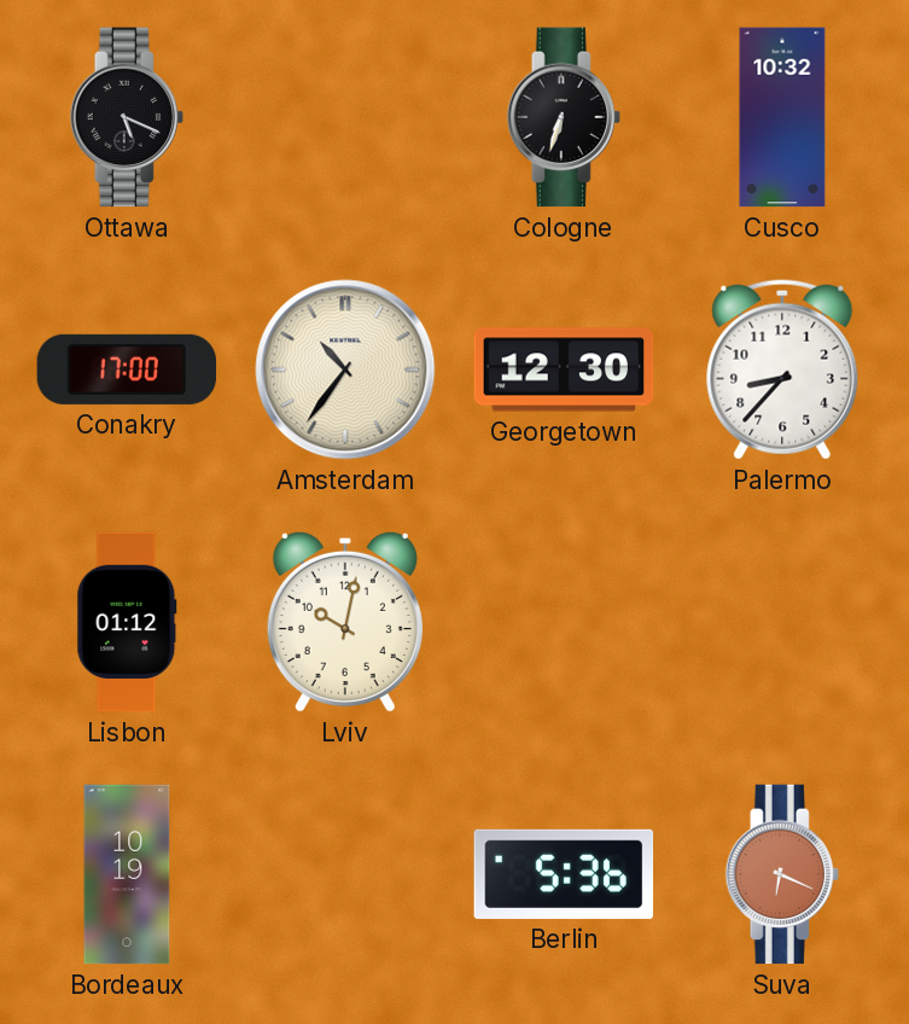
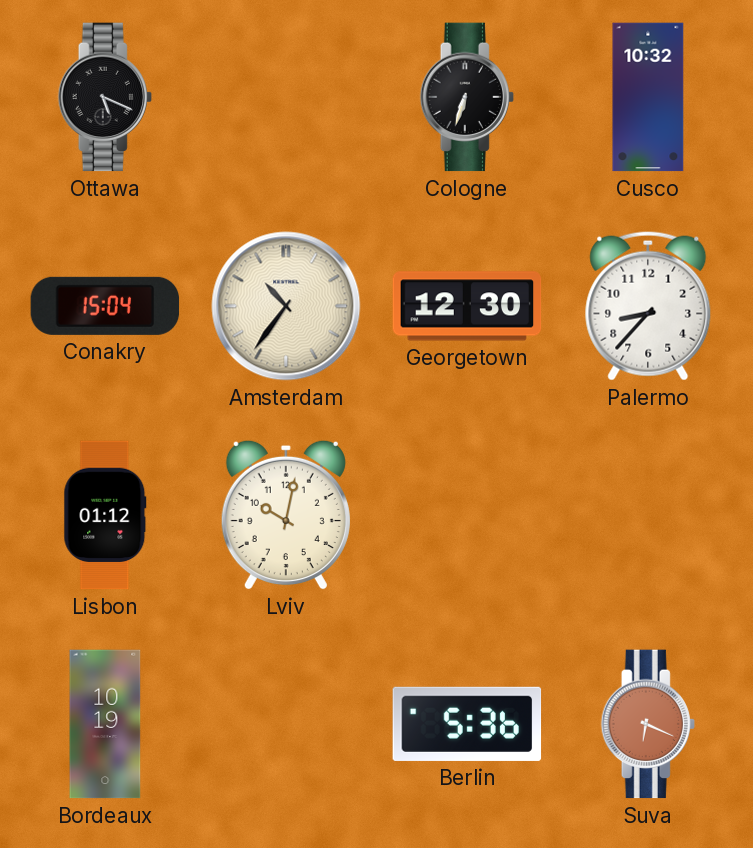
Conakry: 17:00 -> 15:04
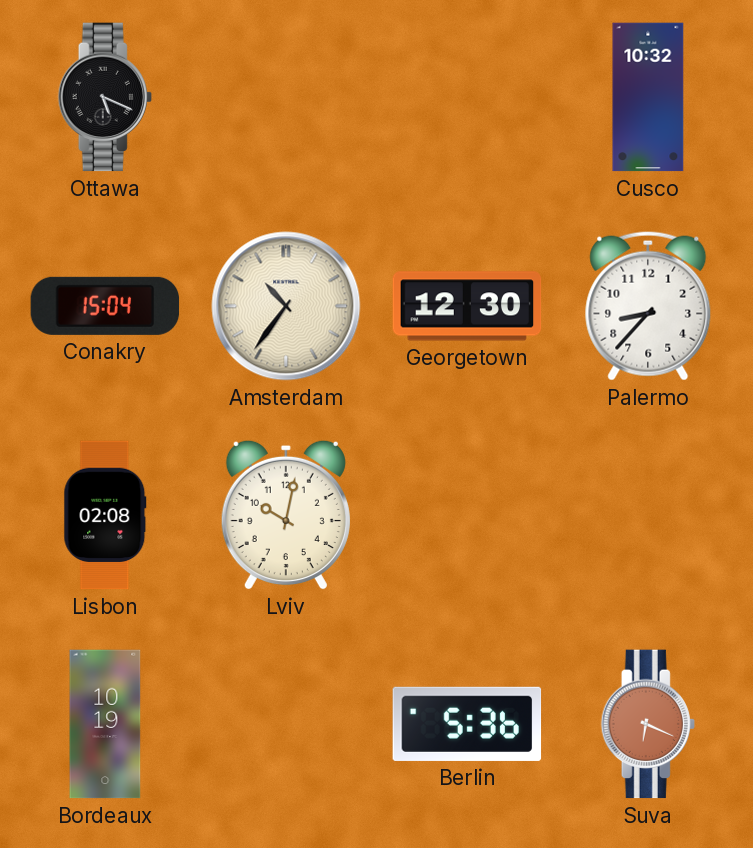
Cologne: 6:33 -> none
Lisbon: 01:12 -> 02:08
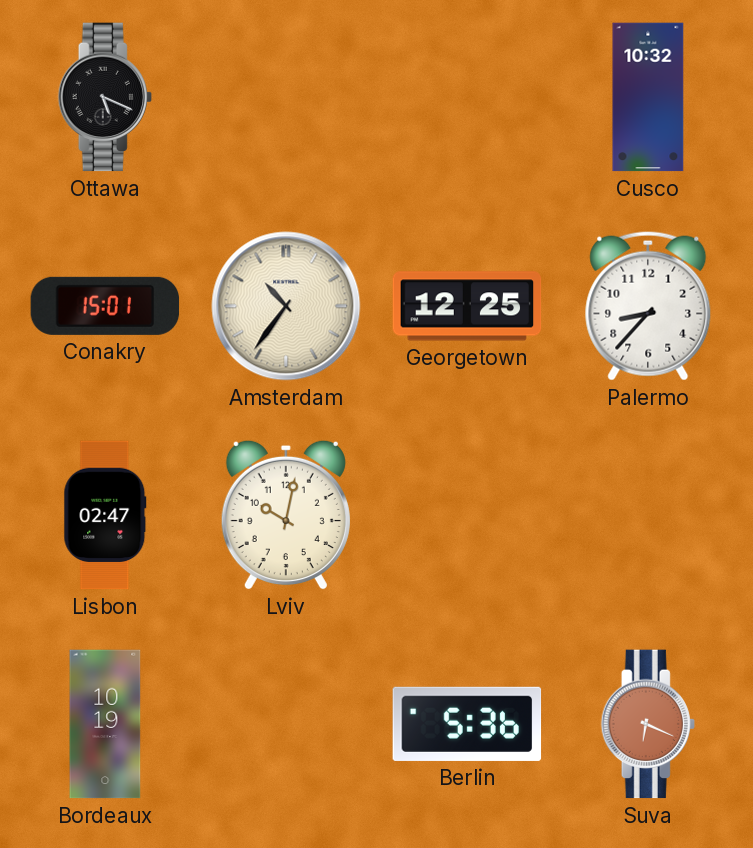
Conakry: 15:04 -> 15:01
Georgetown: 12:30 -> 12:25
Lisbon: 02:08 -> 02:47
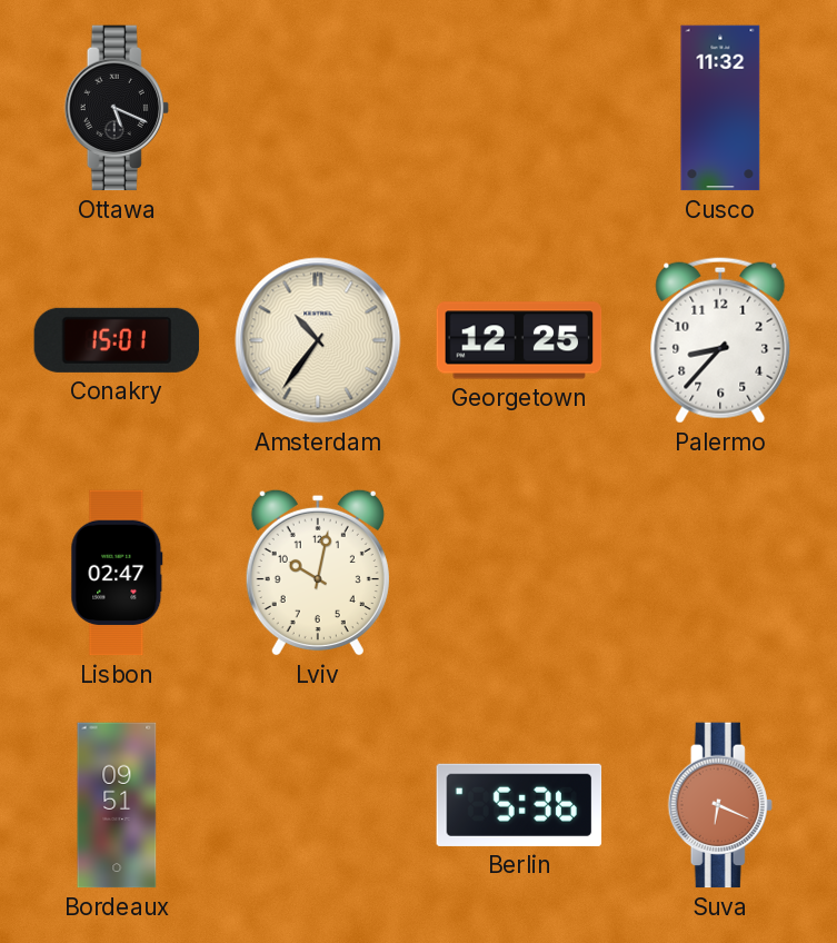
Cusco: 10:32 -> 11:32
Bordeaux: 10:19 -> 09:51
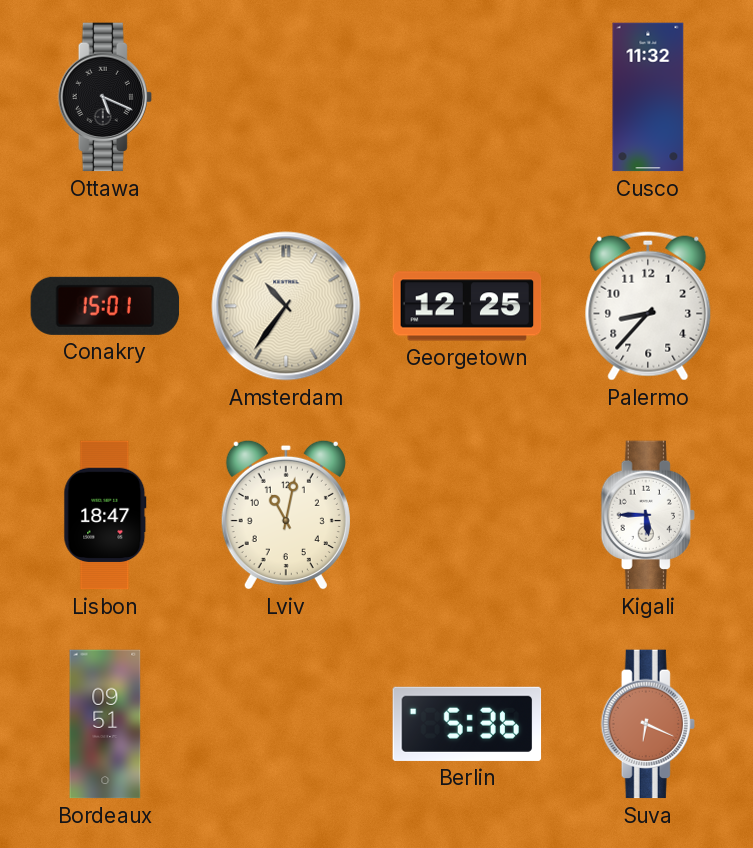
Lisbon: 02:47 -> 18:47
Lviv: 10:02 -> 11:02
Kigali: none -> 5:45
